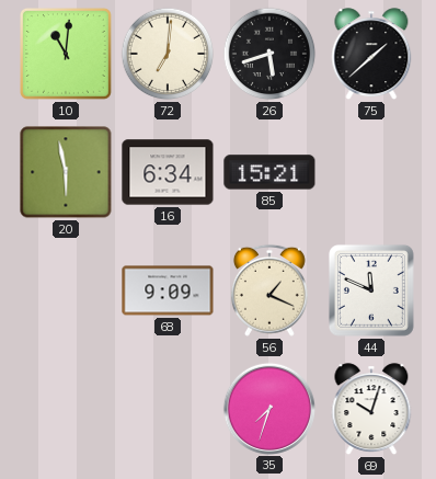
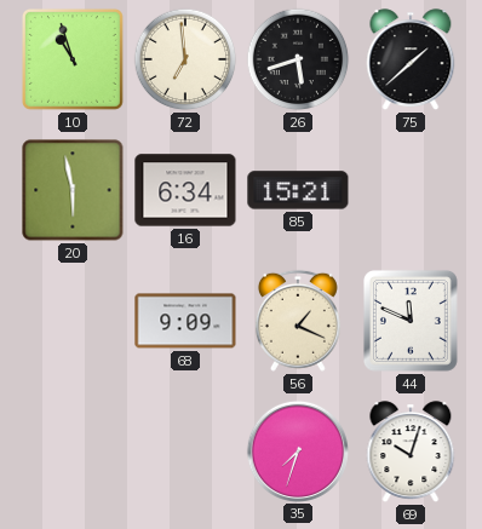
10: 11:01 -> 10:57
72: 7:01 -> 6:59
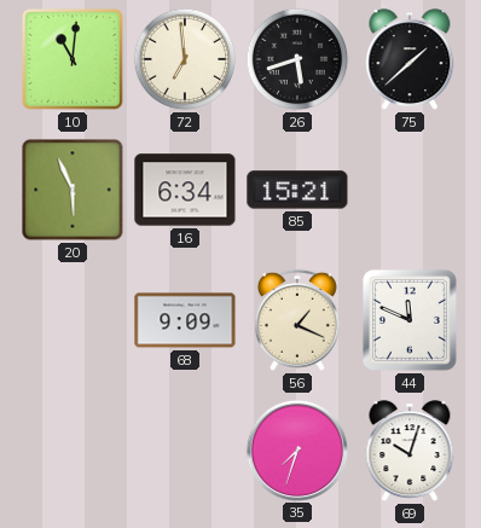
10: 10:57 -> 11:01
20: 5:58 -> 5:56
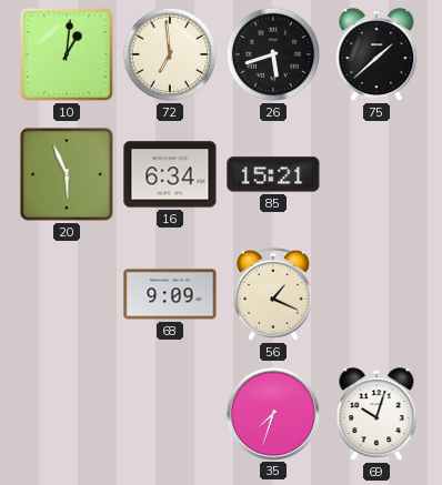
10: 11:01 -> 1:01
44: 11:49 -> none
